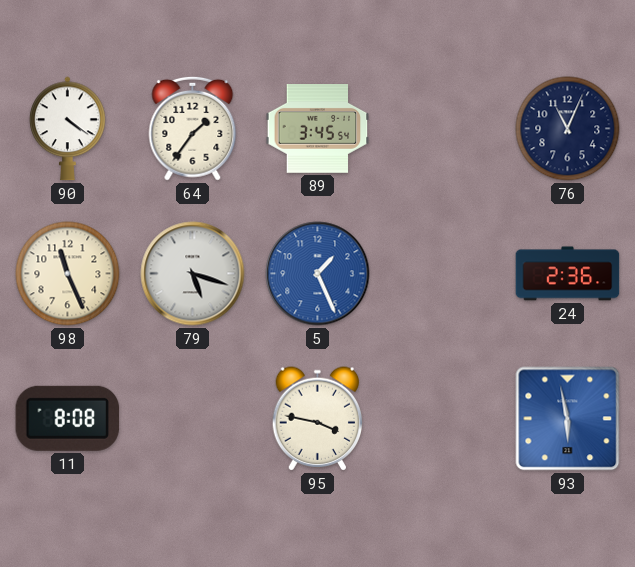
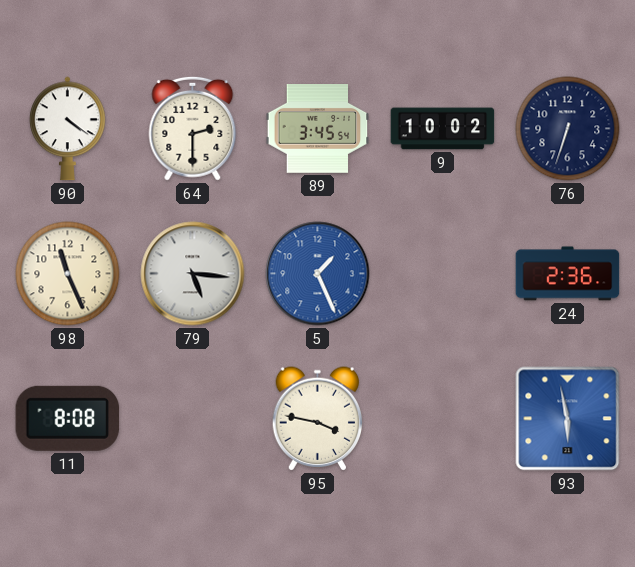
64: 1:36 -> 2:30
9: none -> 10:02
76: 11:04 -> 6:33
79: 5:18 -> 5:16
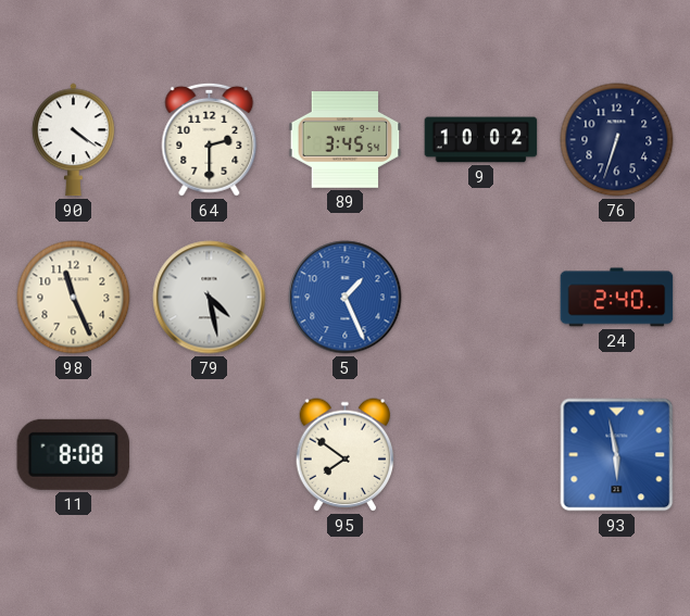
79: 5:16 -> 4:28
24: 2:36 -> 2:40
95: 3:47 -> 7:51
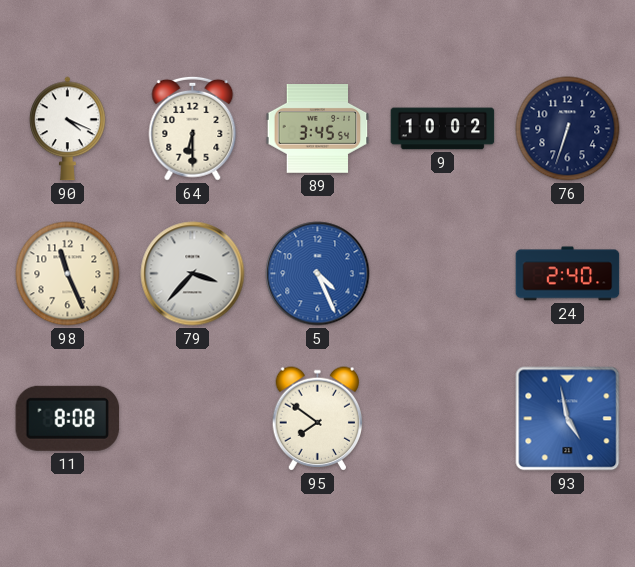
90: 4:21 -> 4:19
64: 2:30 -> 6:30
79: 4:28 -> 3:37
5: 1:26 -> 4:26
93: 5:58 -> 4:58
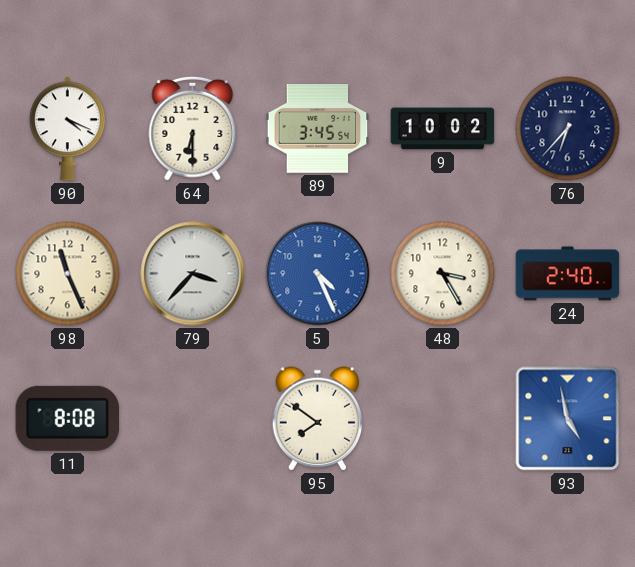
76: 6:33 -> 6:37
48: none -> 3:25
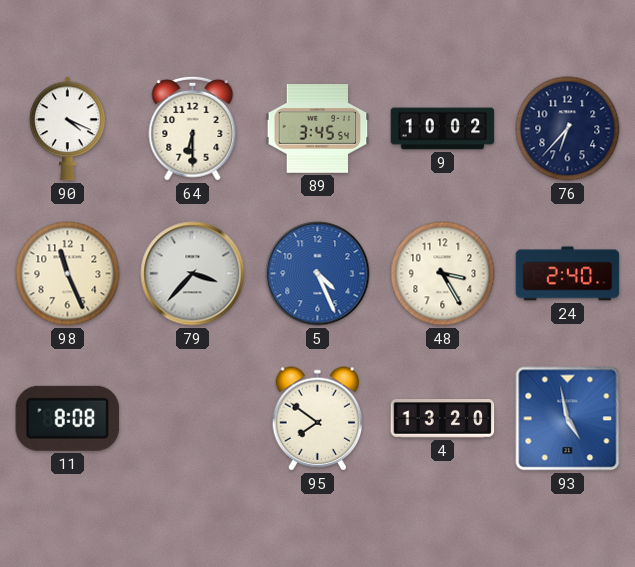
4: none -> 13:20
